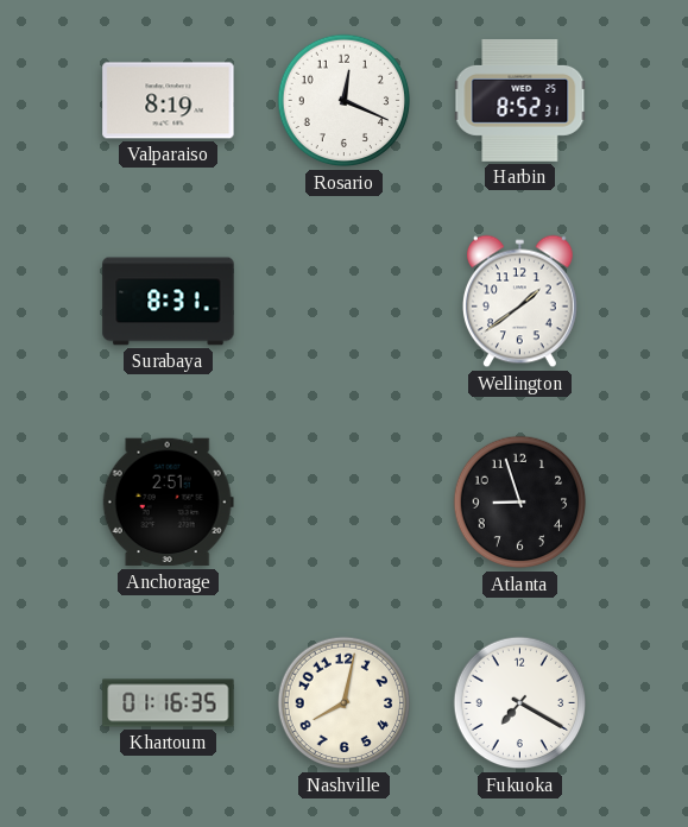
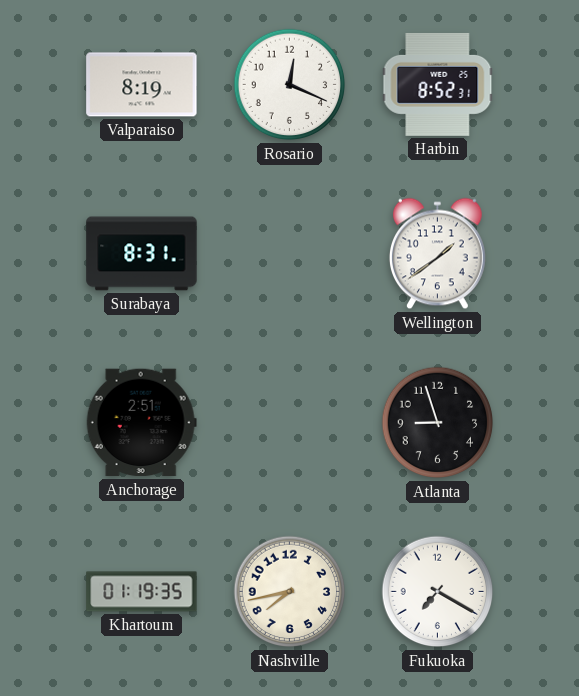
Khartoum: 01:16 -> 01:19
Nashville: 8:02 -> 7:43
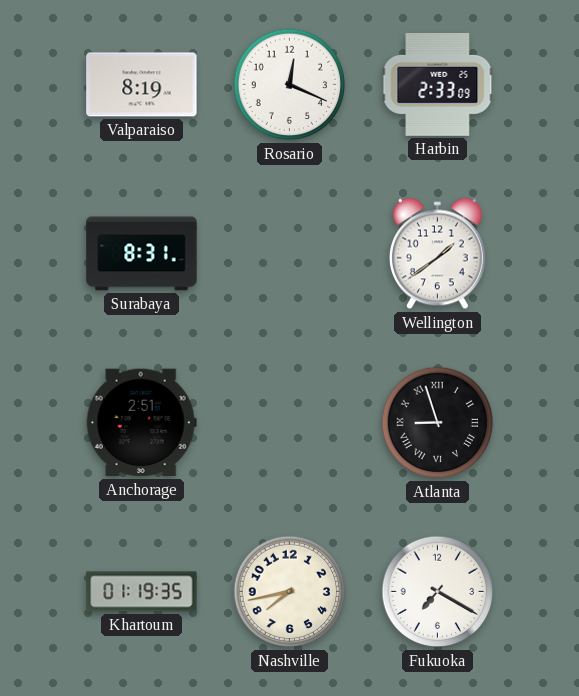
Harbin: 8:52 -> 2:33
Atlanta numerals: Arabic -> Roman
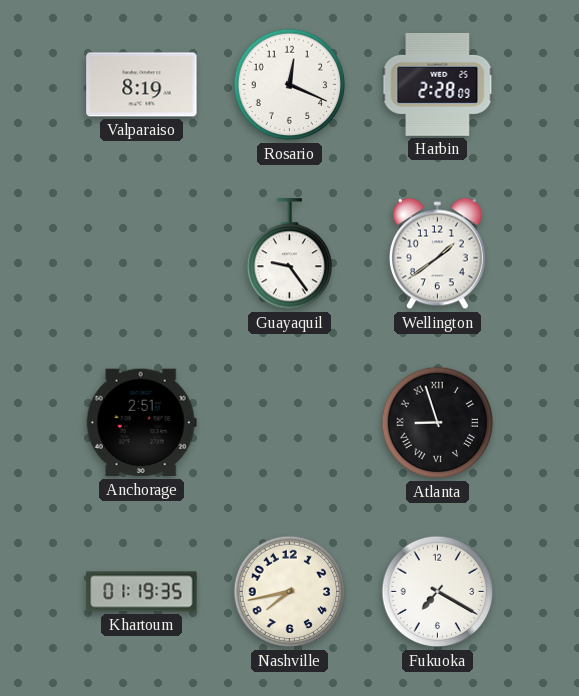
Harbin: 2:33 -> 2:28
Surabaya: 8:31 -> none
Guayaquil: none -> 9:24
